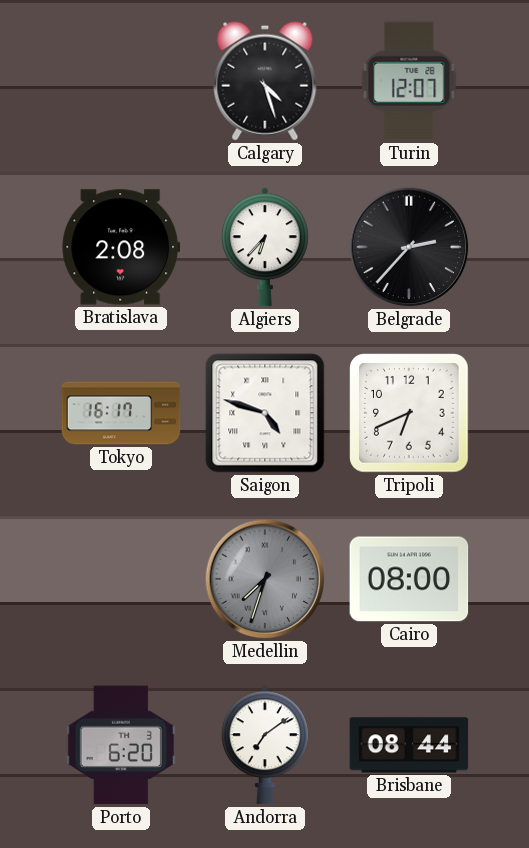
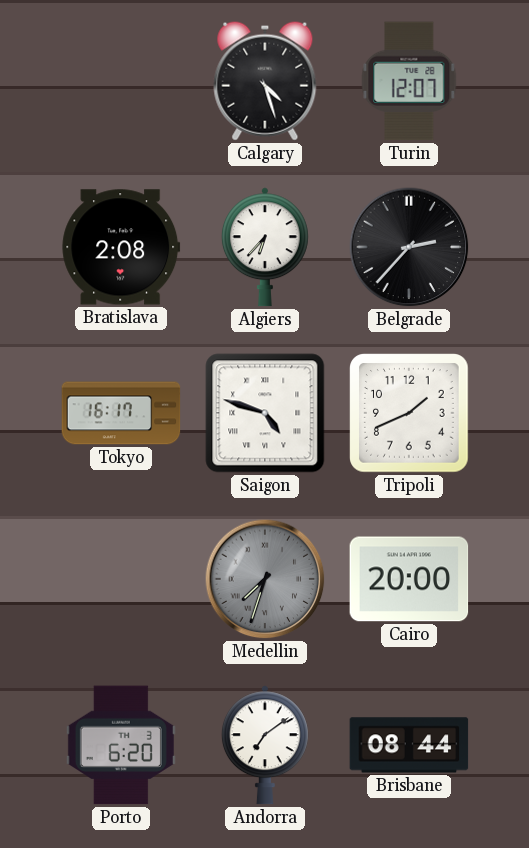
Tripoli: 6:41 -> 1:41
Cairo: 08:00 -> 20:00
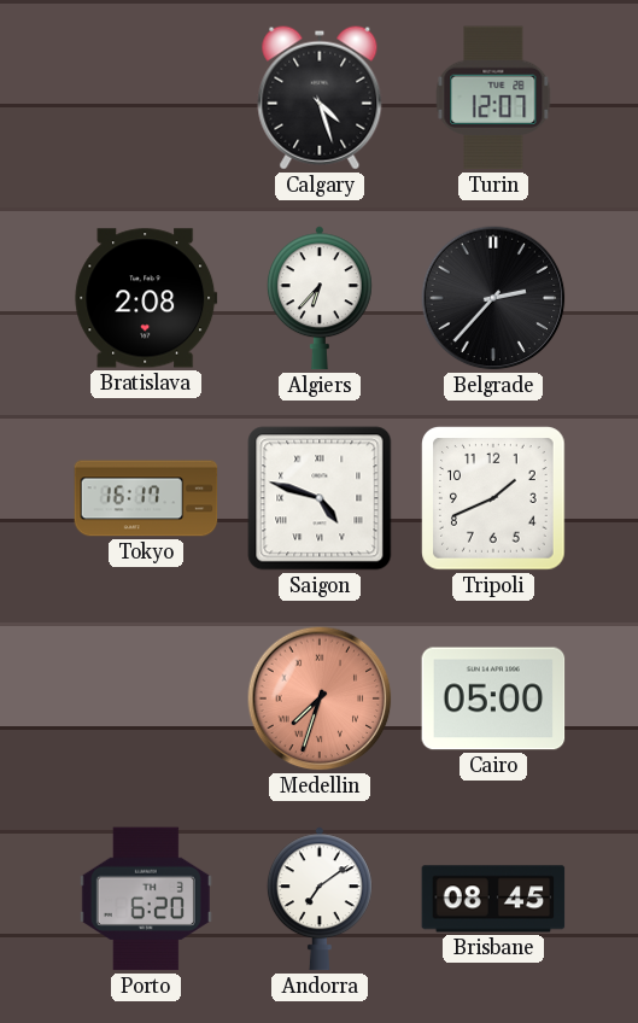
Medellin dial: grey -> salmon
Cairo: 20:00 -> 05:00
Brisbane: 08:44 -> 08:45
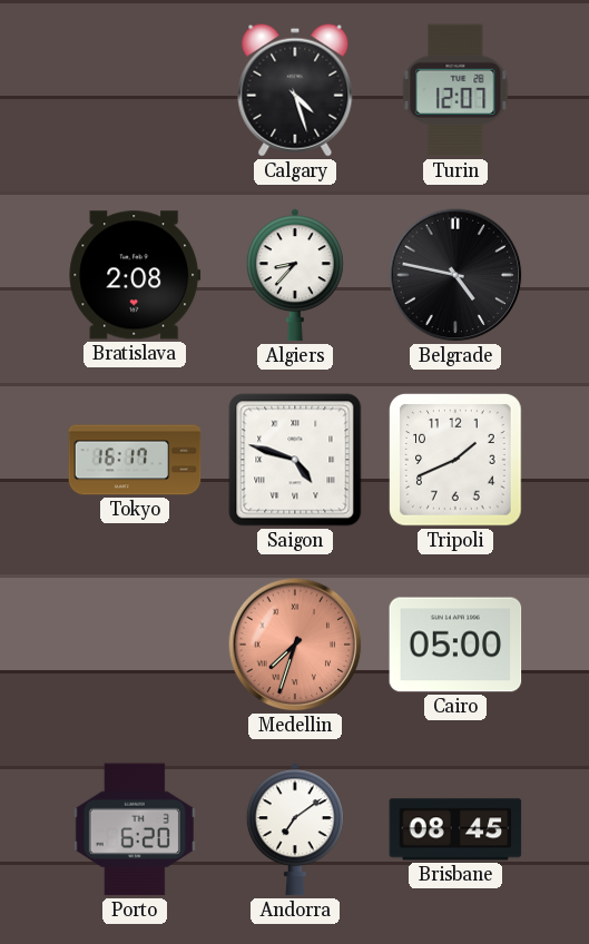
Algiers: 6:37 -> 8:37
Belgrade: 2:37 -> 4:47
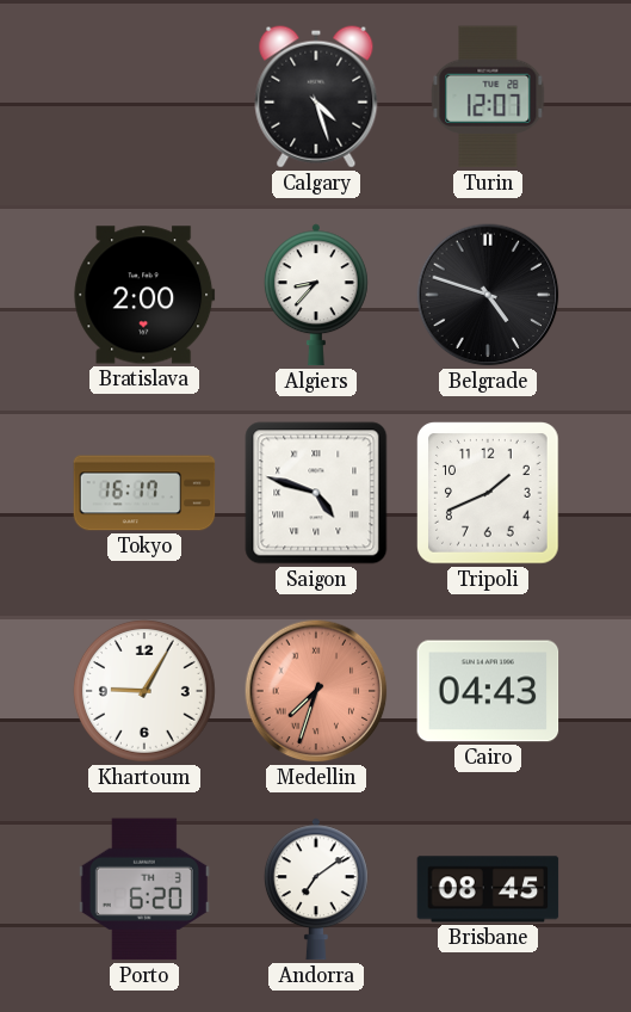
Bratislava: 2:08 -> 2:00
Belgrade: 4:47 -> 4:48
Khartoum: none -> 9:05
Cairo: 05:00 -> 04:43
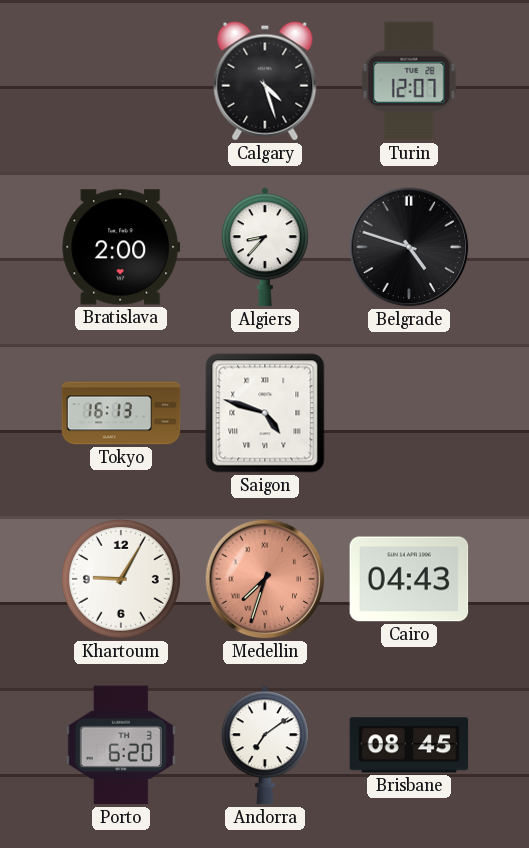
Tokyo: 16:17 -> 16:13
Tripoli: 1:41 -> none
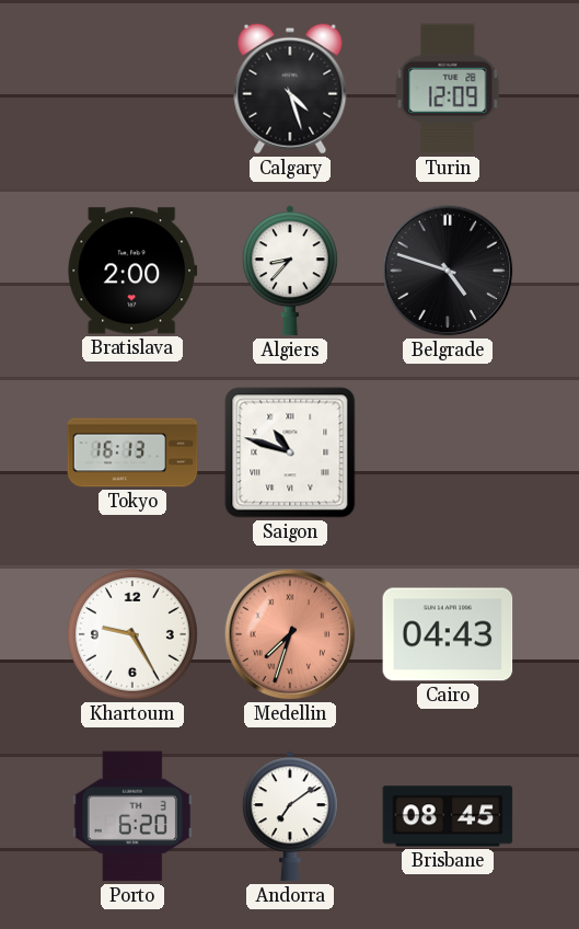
Turin: 12:07 -> 12:09
Saigon: 4:48 -> 10:48
Khartoum: 9:05 -> 9:25
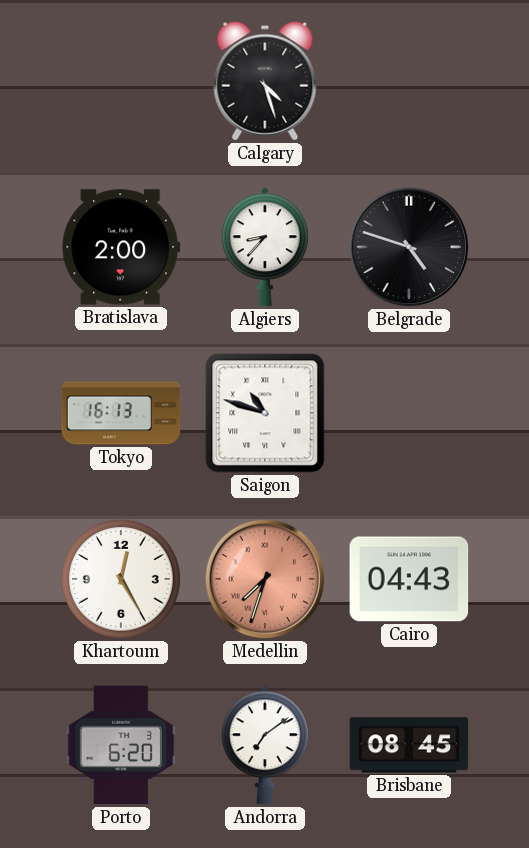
Turin: 12:09 -> none
Khartoum: 9:25 -> 12:25
